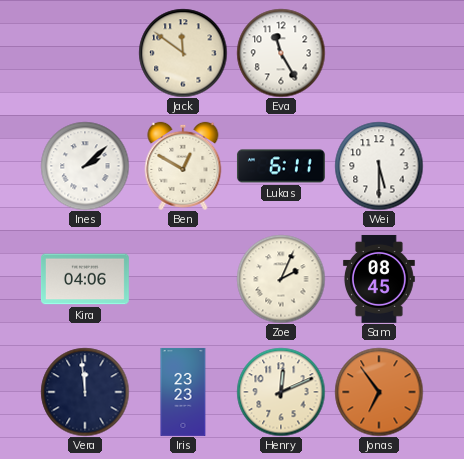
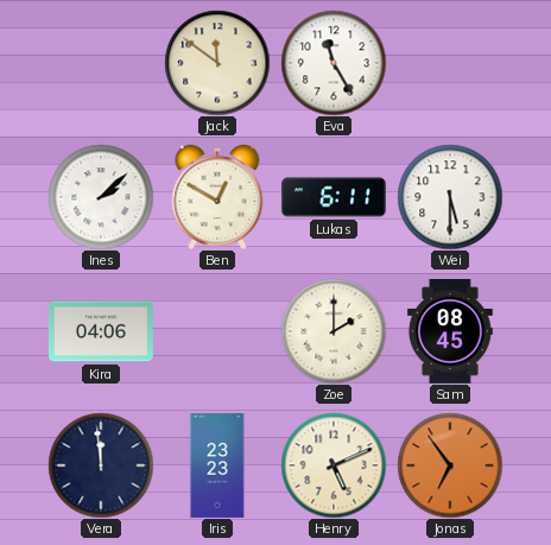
Zoe: 2:04 -> 2:00
Henry: 12:11 -> 5:11
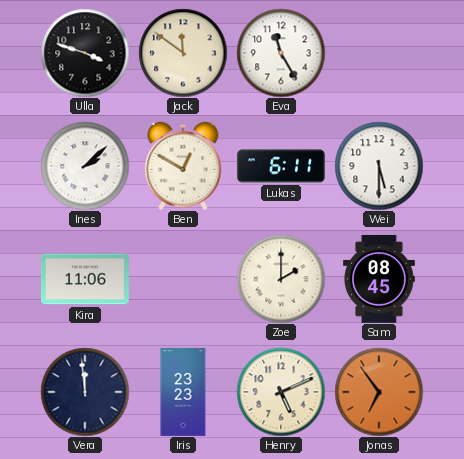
Ulla: none -> 3:48
Kira: 04:06 -> 11:06
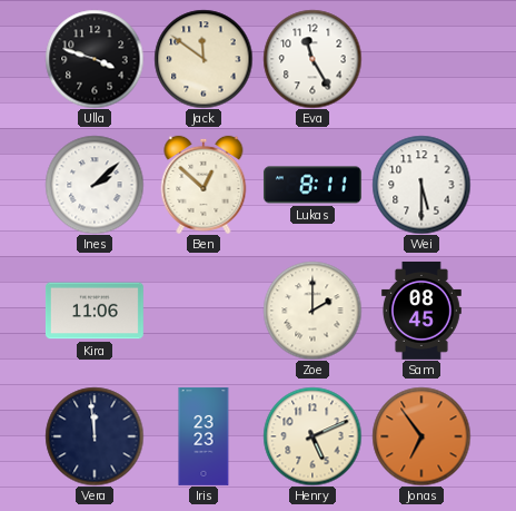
Ben: 12:50 -> 12:52
Lukas: 6:11 -> 8:11
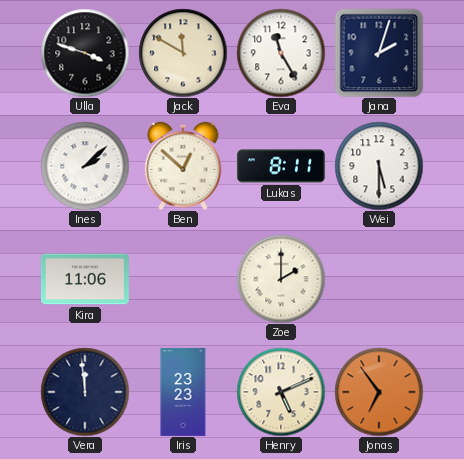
Jack: 11:51 -> 11:50
Jana: none -> 2:03
Sam: 08:45 -> none
